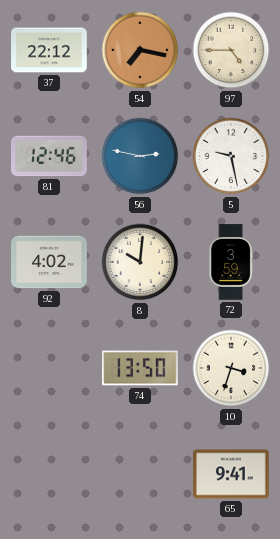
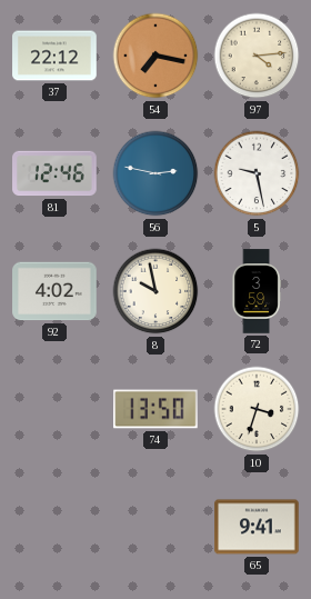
97: 4:45 -> 4:14
8: 10:01 -> 9:58
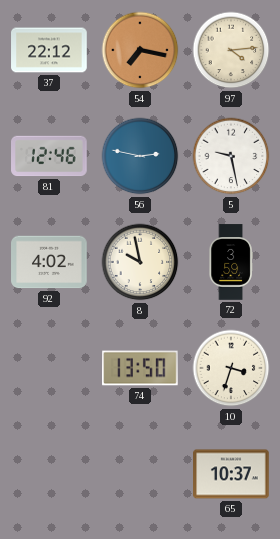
65: 9:41 -> 10:37
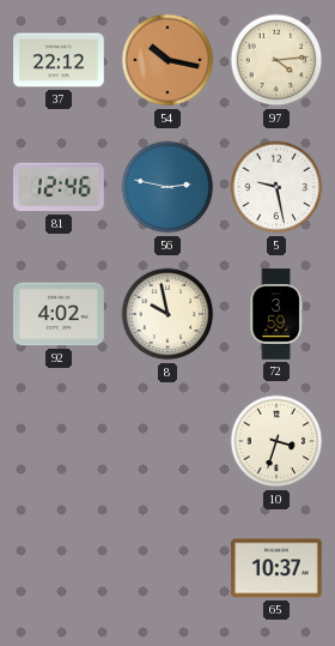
54: 7:17 -> 10:17
74: 13:50 -> none
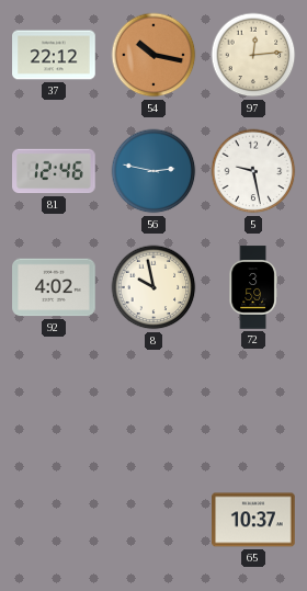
97: 4:14 -> 12:14
10: 3:33 -> none
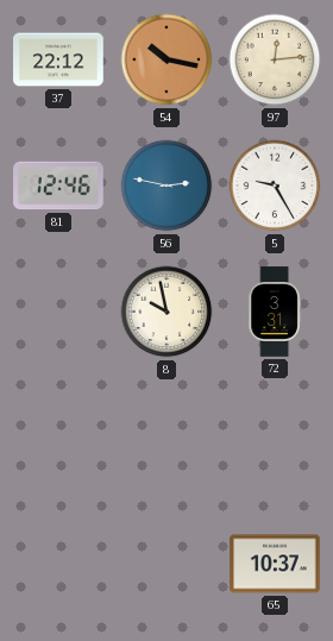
5: 9:28 -> 9:25
92: 4:02 -> none
72: 3:59 -> 3:31
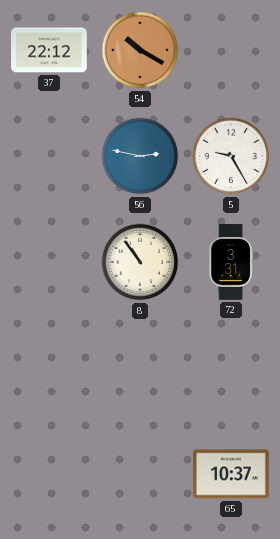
54: 10:17 -> 10:20
97: 12:14 -> none
81: 12:46 -> none
8: 9:58 -> 10:54
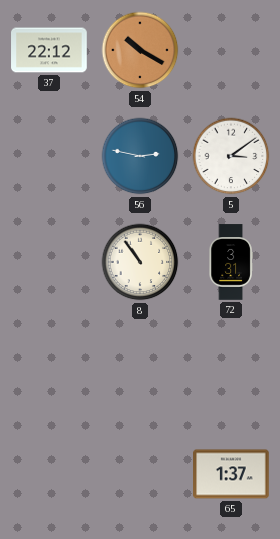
5: 9:25 -> 3:09
65: 10:37 -> 1:37
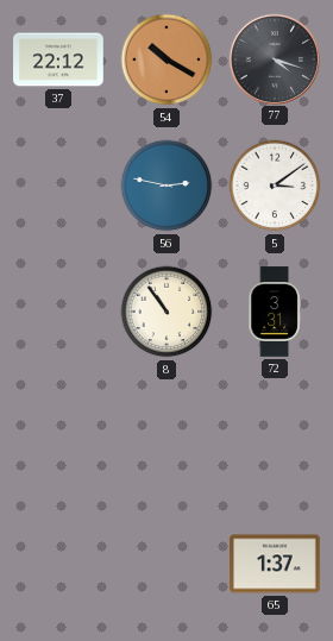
77: none -> 4:18
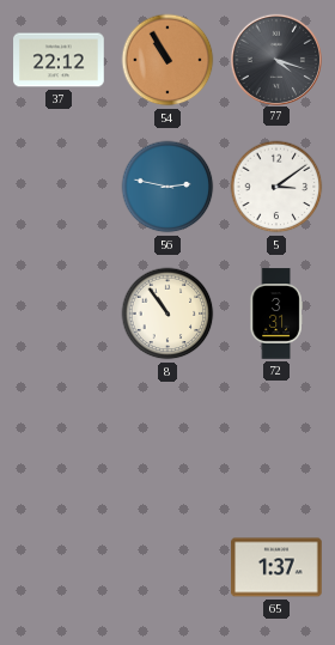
54: 10:20 -> 10:55
